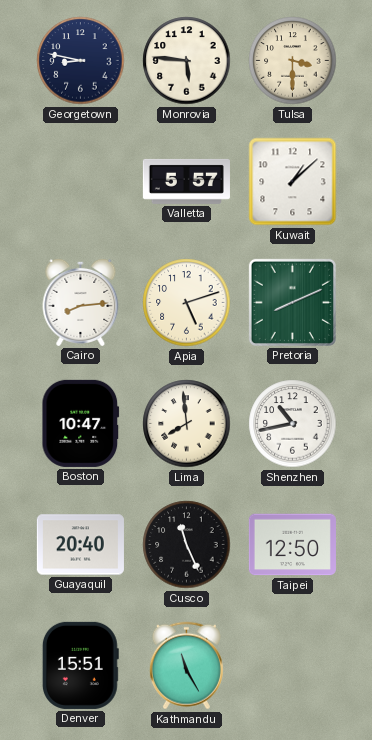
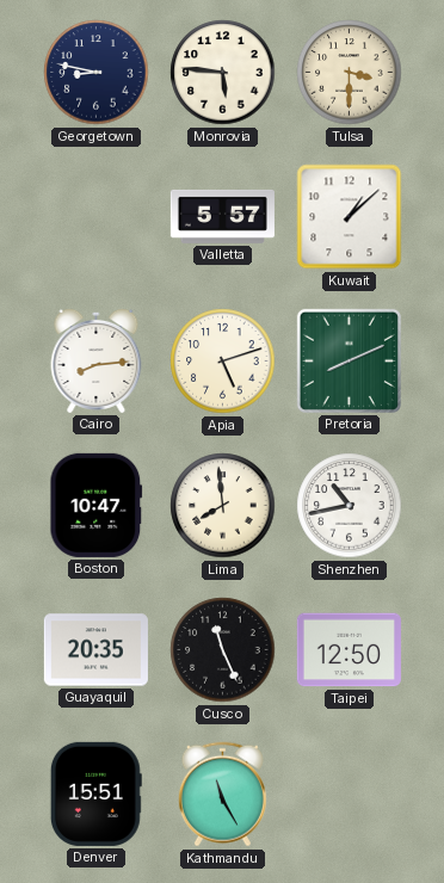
Guayaquil: 20:40 -> 20:35
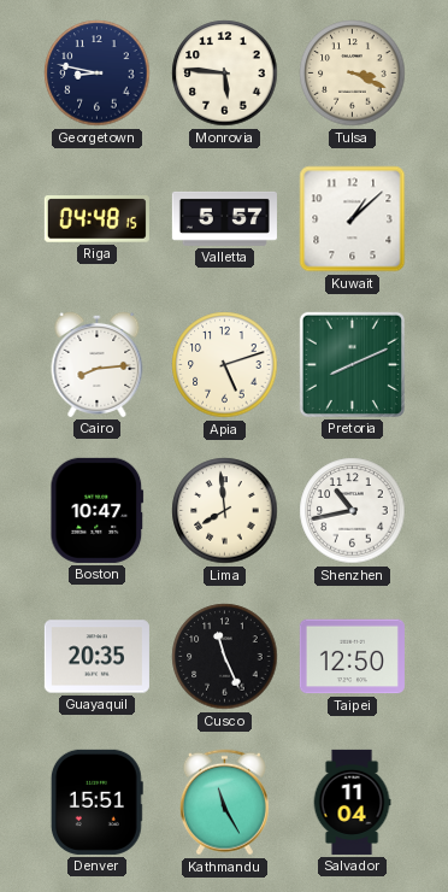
Tulsa: 3:30 -> 3:19
Riga: none -> 04:48
Salvador: none -> 11:04
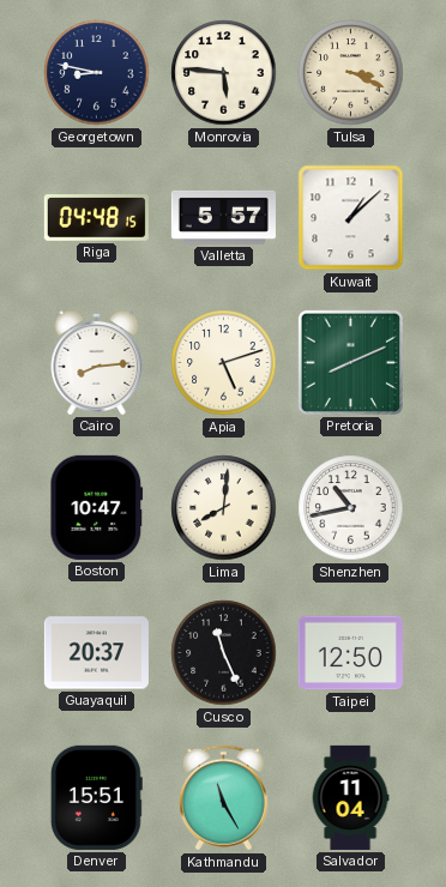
Lima: 7:59 -> 8:01
Guayaquil: 20:35 -> 20:37
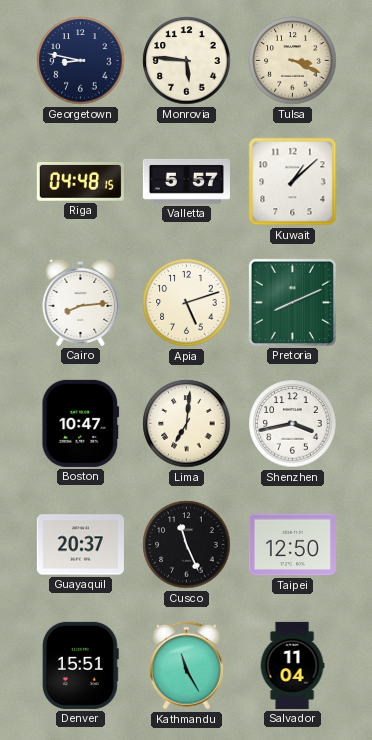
Lima: 8:01 -> 7:01
Shenzhen: 10:43 -> 3:43
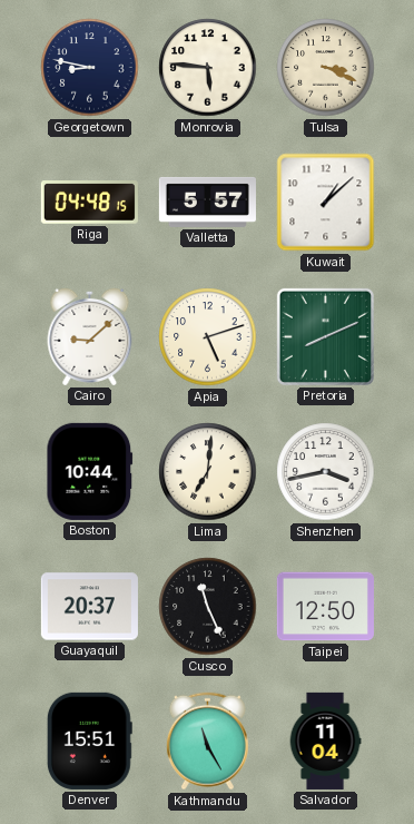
Cairo: 8:14 -> 9:08
Boston: 10:47 -> 10:44
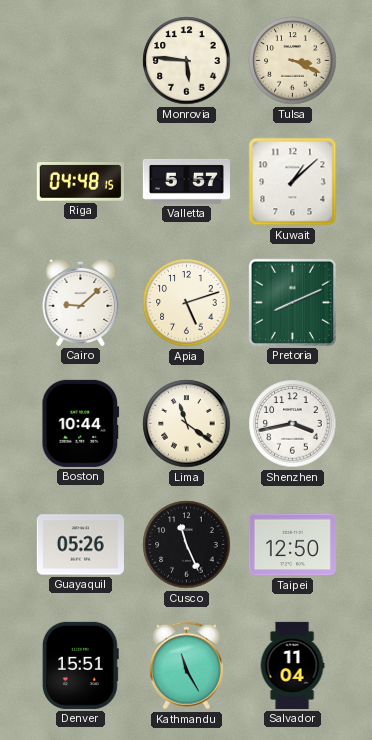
Georgetown: 8:47 -> none
Lima: 7:01 -> 11:21
Guayaquil: 20:37 -> 05:26
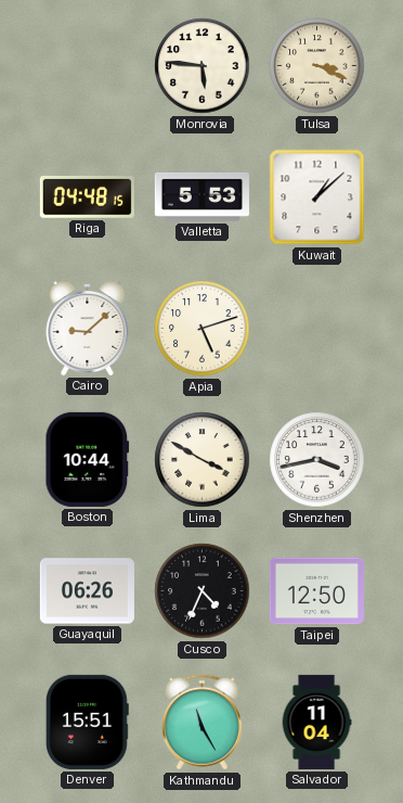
Valletta: 5:57 -> 5:53
Pretoria: 8:11 -> none
Lima: 11:21 -> 3:50
Guayaquil: 05:26 -> 06:26
Cusco: 11:26 -> 4:34
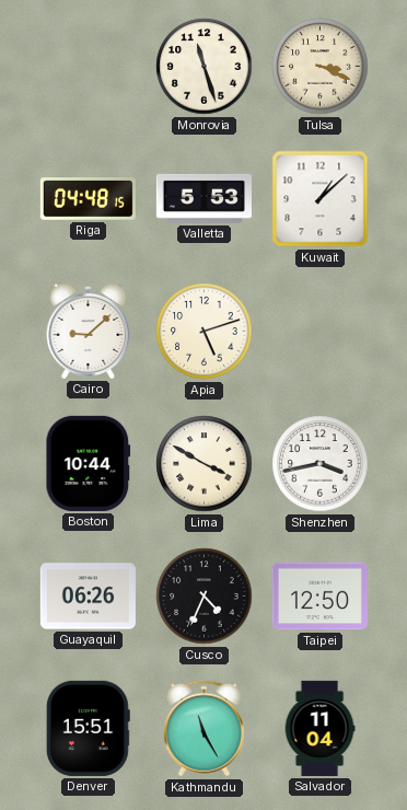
Monrovia: 5:46 -> 11:27
